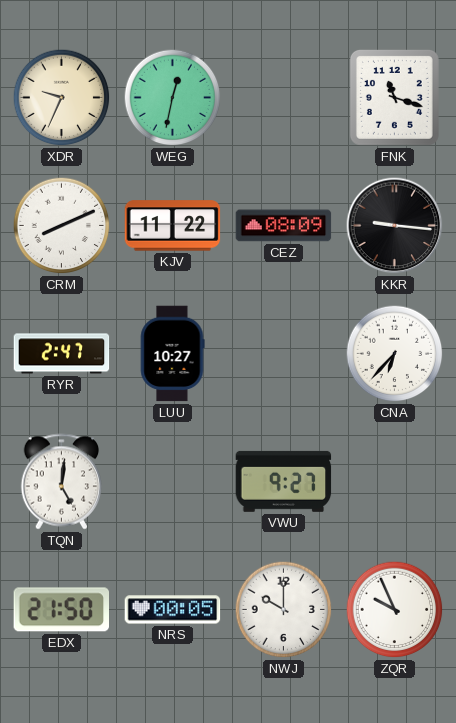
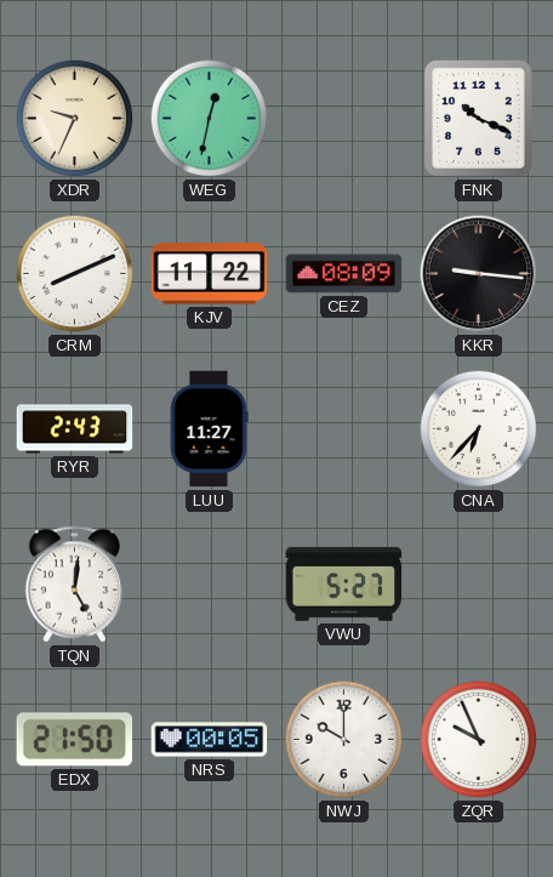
FNK: 11:18 -> 10:19
RYR: 2:47 -> 2:43
LUU: 10:27 -> 11:27
VWU: 9:27 -> 5:27
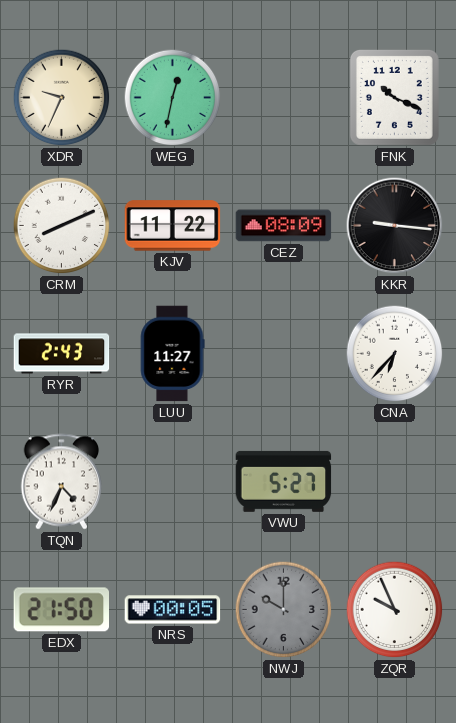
TQN: 5:01 -> 4:34
NWJ dial: white -> grey
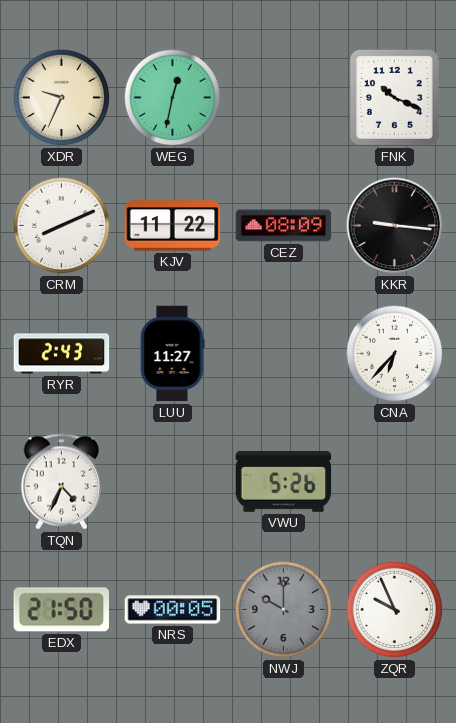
VWU: 5:27 -> 5:26
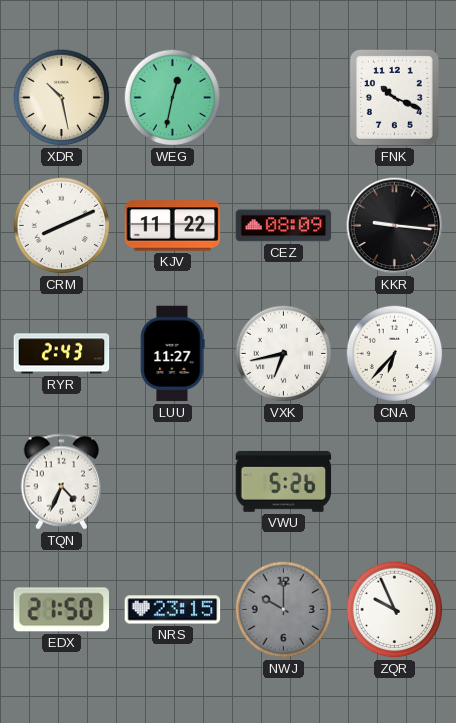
XDR: 9:34 -> 10:28
VXK: none -> 6:43
NRS: 00:05 -> 23:15
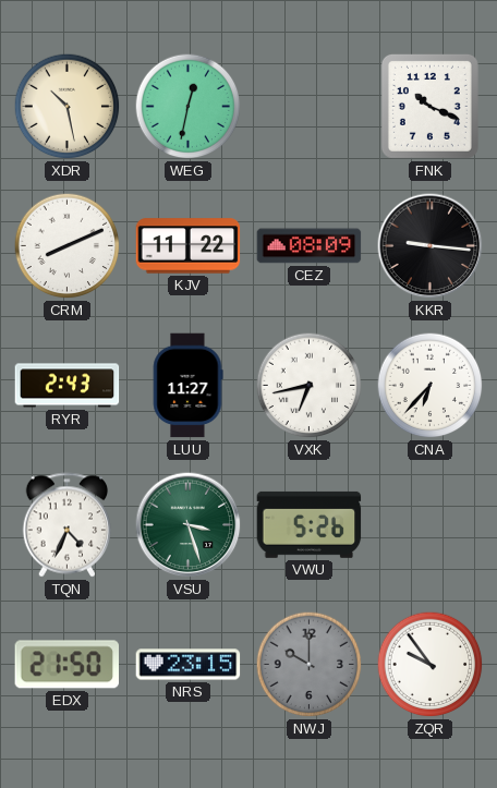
VSU: none -> 3:27
ZQR: 9:56 -> 9:54
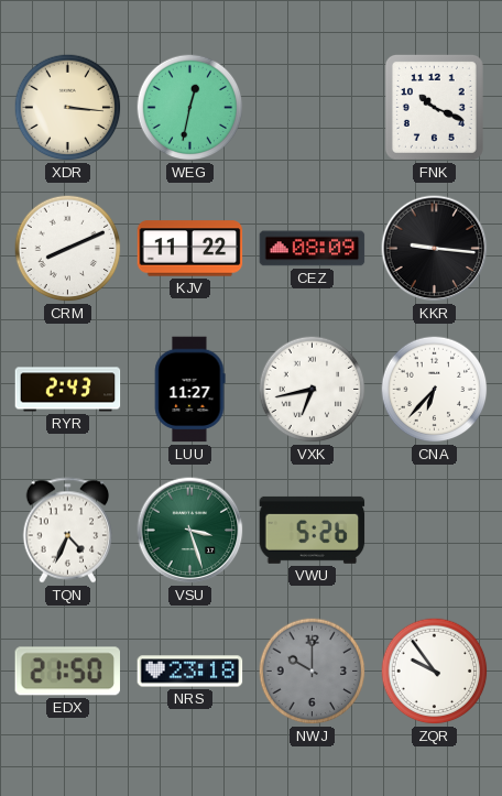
XDR: 10:28 -> 3:16
NRS: 23:15 -> 23:18
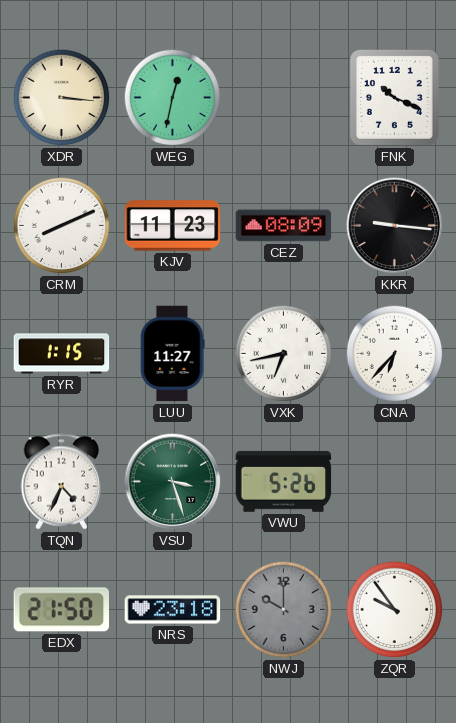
KJV: 11:22 -> 11:23
RYR: 2:43 -> 1:15
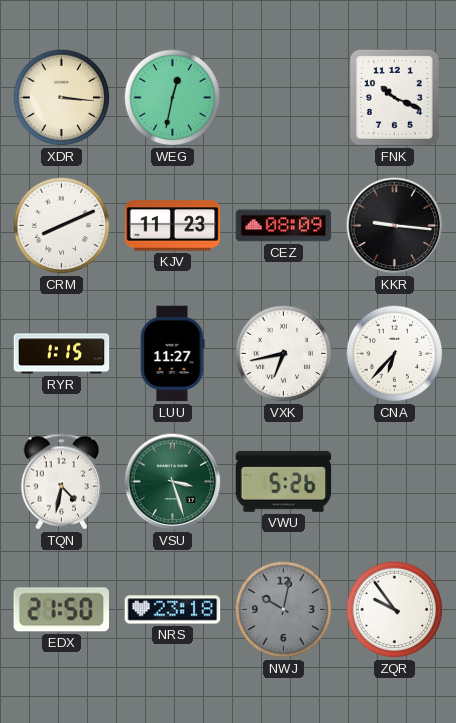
TQN: 4:34 -> 4:32
NWJ: 10:00 -> 10:02
